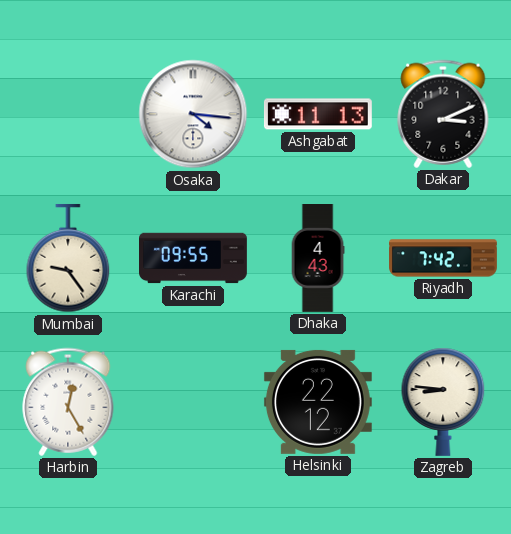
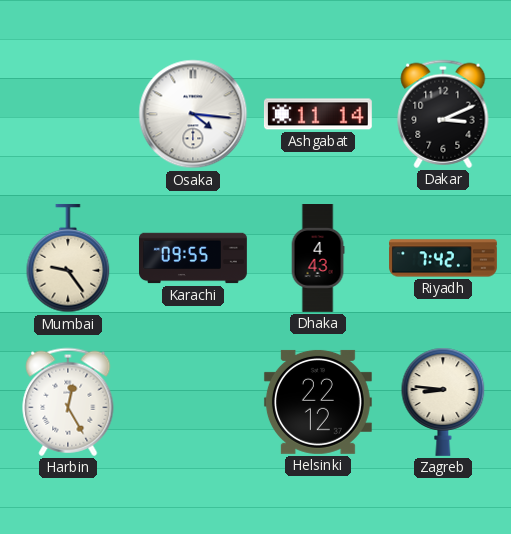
Ashgabat: 11:13 -> 11:14
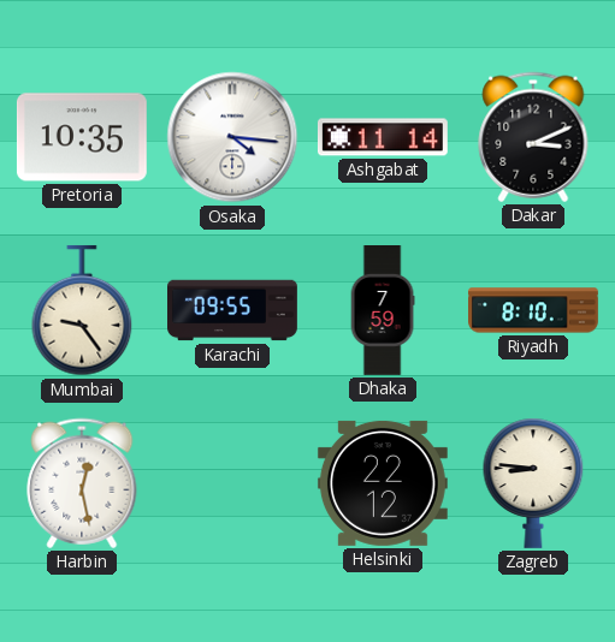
Pretoria: none -> 10:35
Dhaka: 4:43 -> 7:59
Riyadh: 7:42 -> 8:10
Harbin: 12:25 -> 12:28
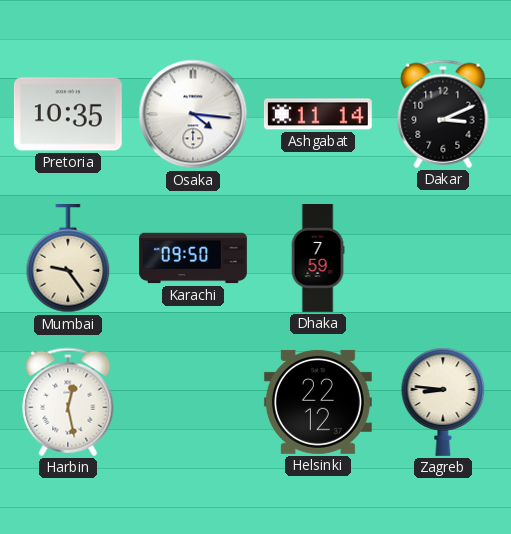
Karachi: 09:55 -> 09:50
Riyadh: 8:10 -> none
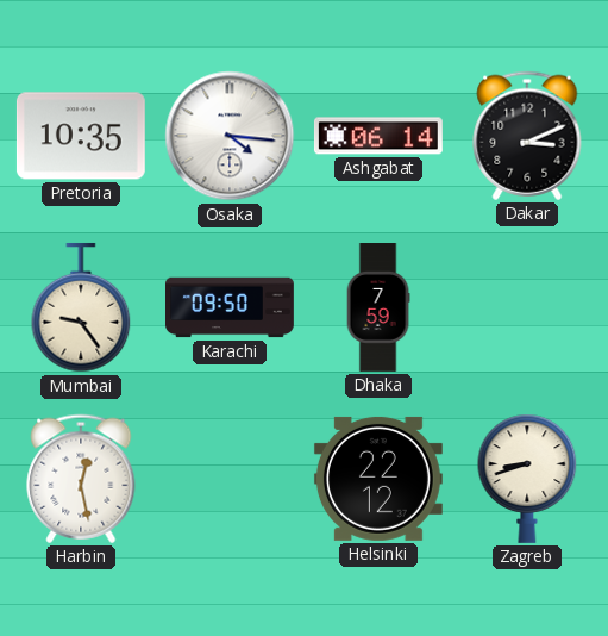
Ashgabat: 11:14 -> 06:14
Zagreb: 8:46 -> 8:42
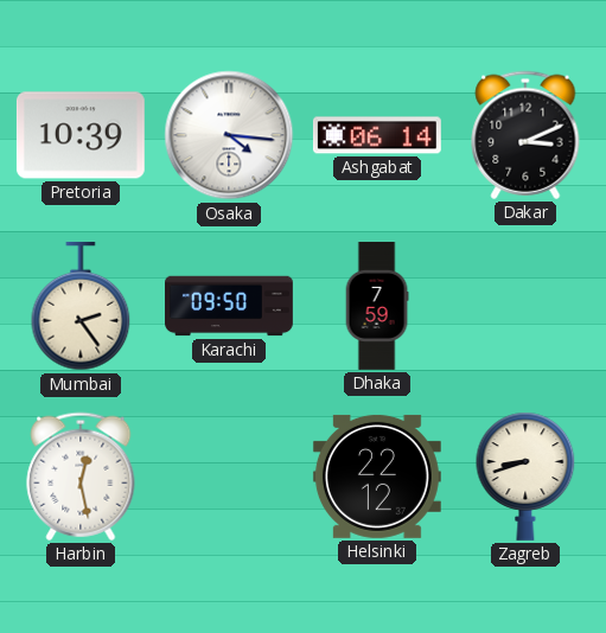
Pretoria: 10:35 -> 10:39
Mumbai: 9:24 -> 2:24
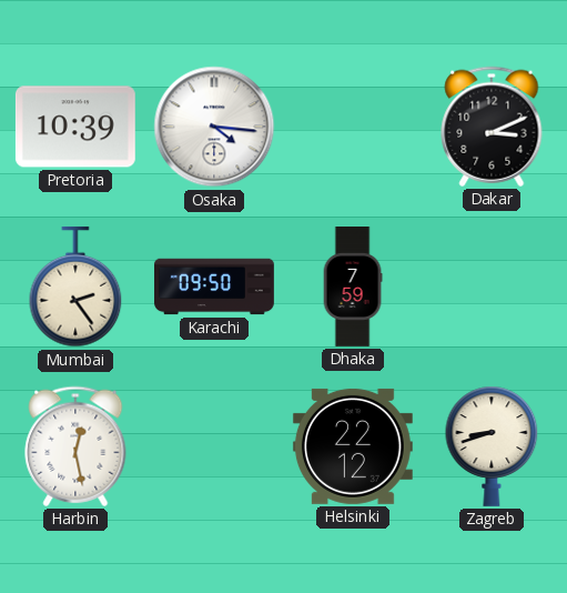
Ashgabat: 06:14 -> none
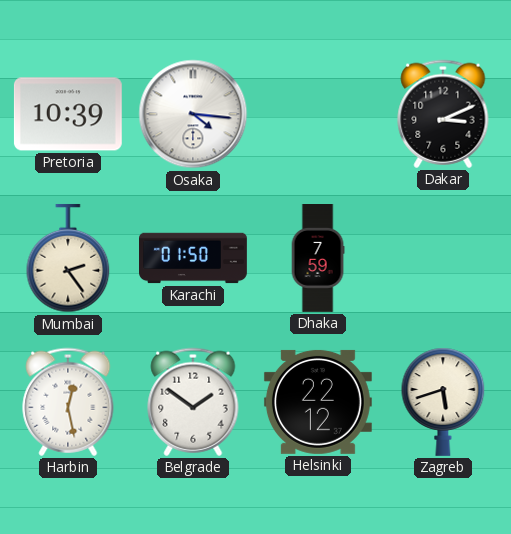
Karachi: 09:50 -> 01:50
Belgrade: none -> 1:51
Zagreb: 8:42 -> 5:42
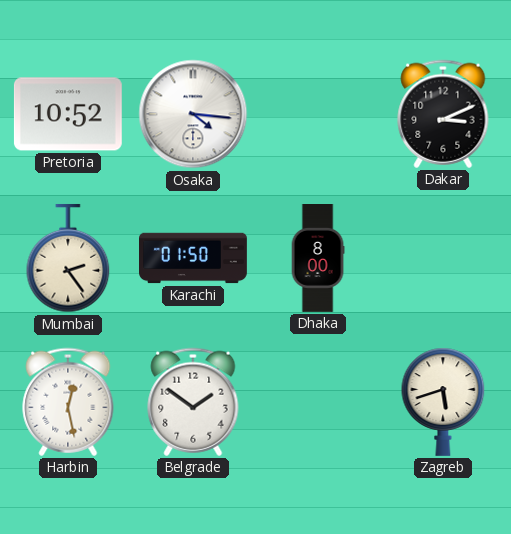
Pretoria: 10:39 -> 10:52
Dhaka: 7:59 -> 8:00
Helsinki: 22:12 -> none
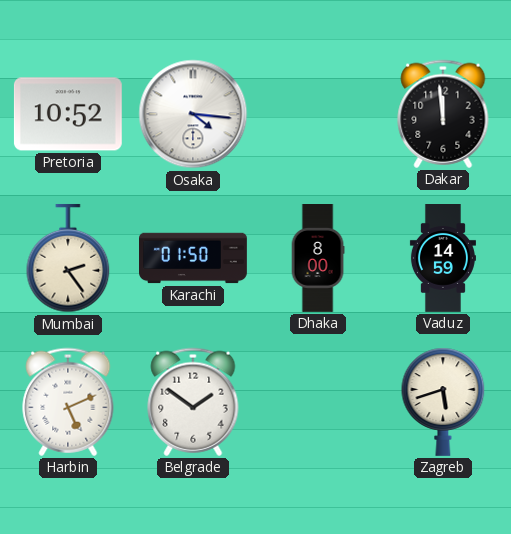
Dakar: 3:11 -> 11:59
Vaduz: none -> 14:59
Harbin: 12:28 -> 5:11
